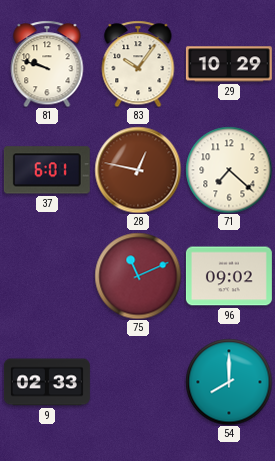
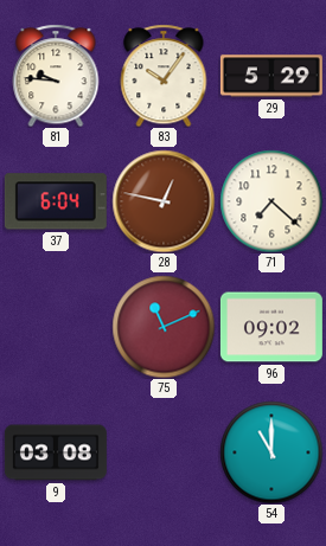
81: 9:48 -> 9:46
29: 10:29 -> 5:29
37: 6:01 -> 6:04
9: 02:33 -> 03:08
54: 8:00 -> 11:00
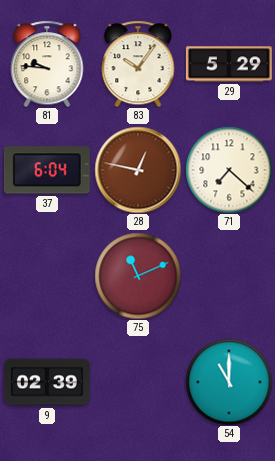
96: 09:02 -> none
9: 03:08 -> 02:39
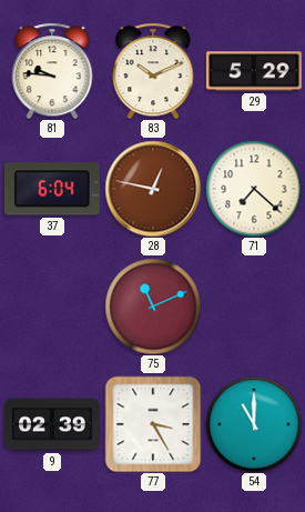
83: 10:06 -> 10:11
77: none -> 3:25
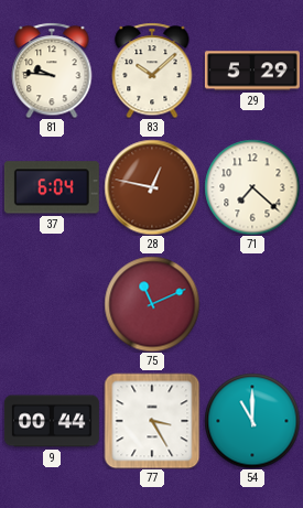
83: 10:11 -> 10:08
9: 02:39 -> 00:44
